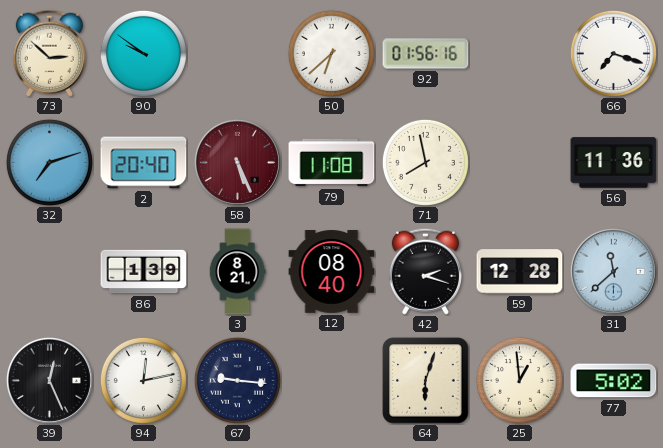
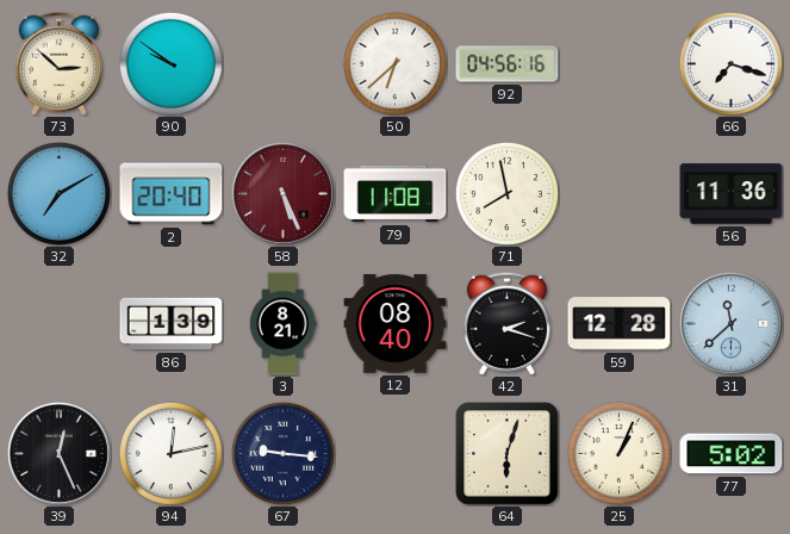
92: 01:56 -> 04:56
32: 7:12 -> 7:10
25: 12:59 -> 1:04
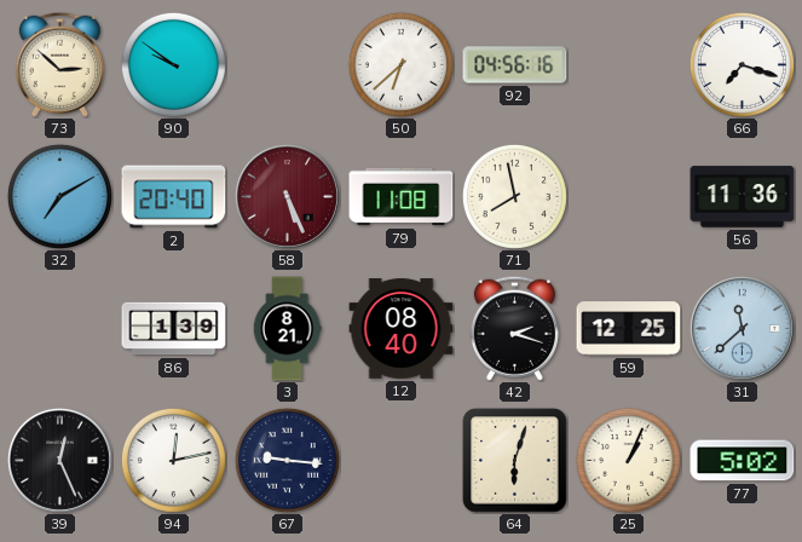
59: 12:28 -> 12:25
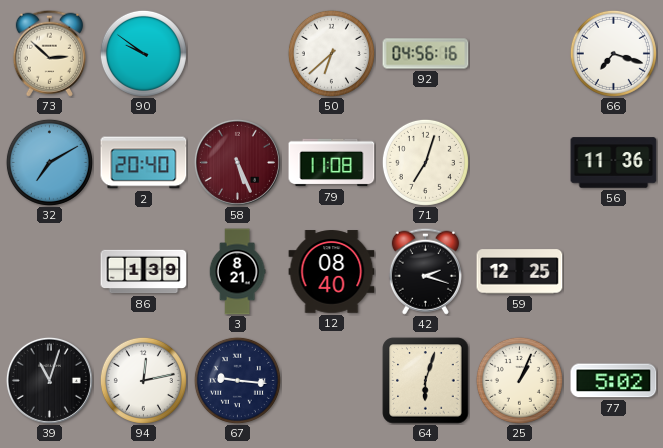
71: 7:58 -> 7:03
31: 11:38 -> none
39: 12:26 -> 11:03
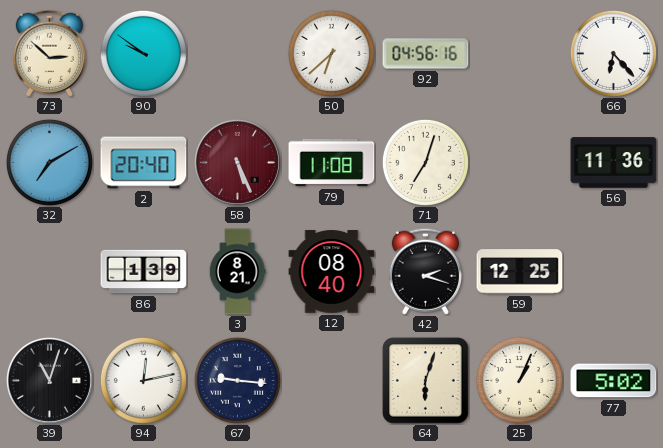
66: 7:18 -> 6:23
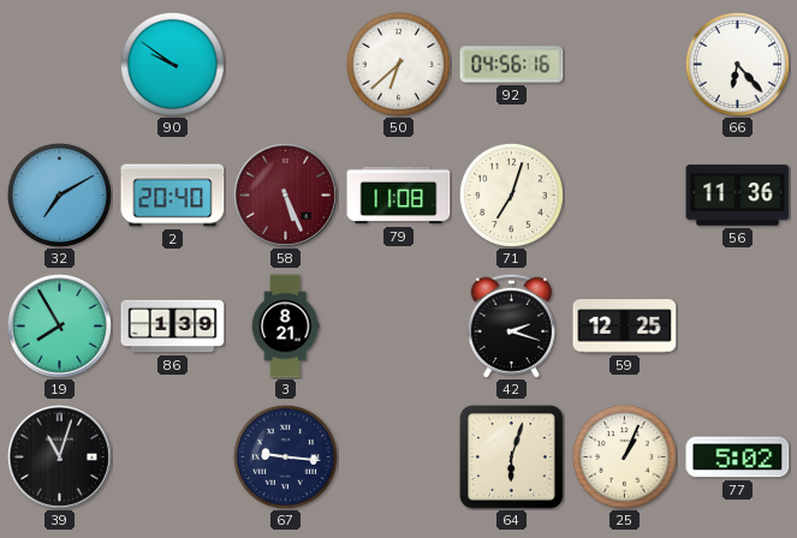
73: 2:52 -> none
19: none -> 7:55
12: 08:40 -> none
94: 12:13 -> none
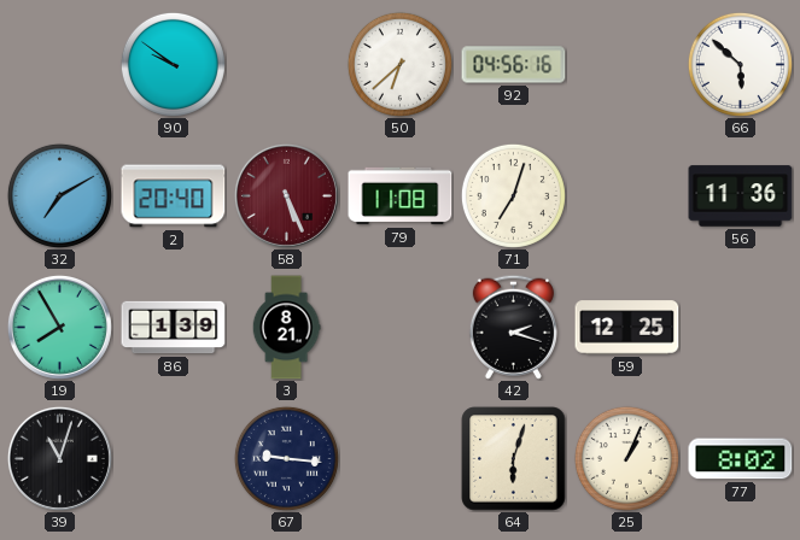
66: 6:23 -> 5:52
77: 5:02 -> 8:02
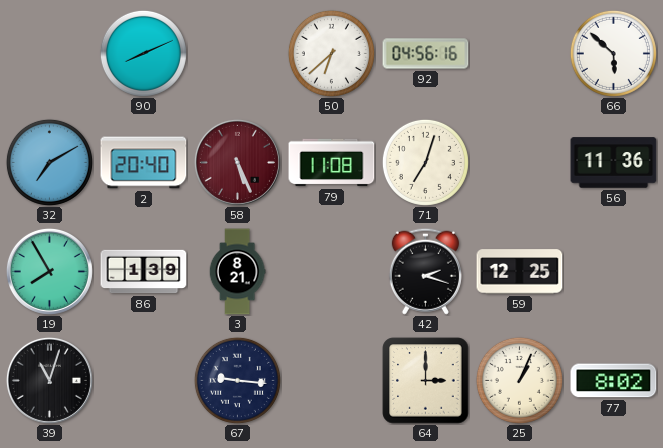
90: 9:51 -> 8:11
64: 6:03 -> 3:00
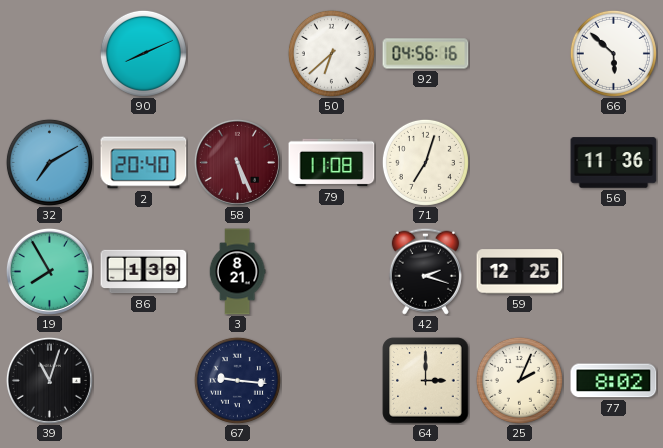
25: 1:04 -> 2:04
